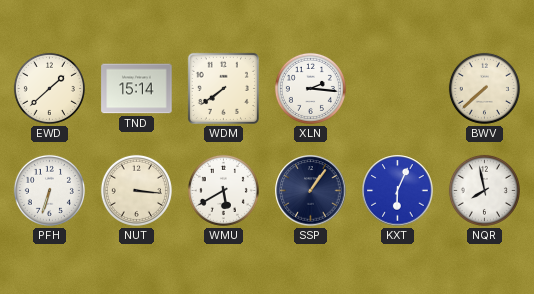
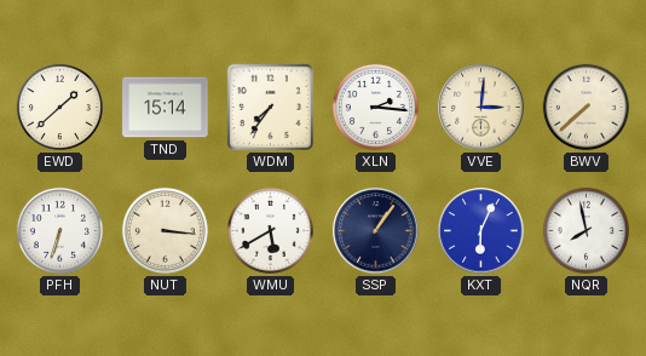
WDM: 7:39 -> 7:36
VVE: none -> 3:01
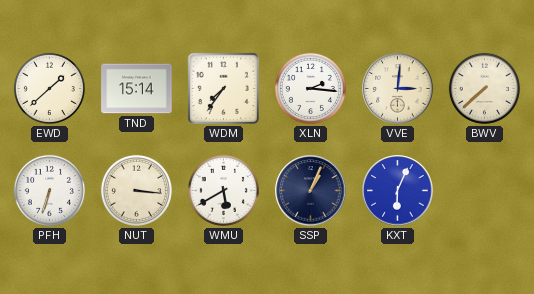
SSP: 1:06 -> 1:04
NQR: 7:58 -> none
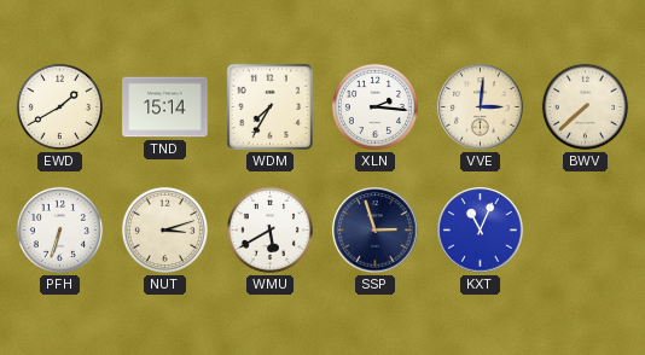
EWD: 1:38 -> 1:40
WDM: 7:36 -> 7:35
NUT: 3:16 -> 3:12
SSP: 1:04 -> 2:57
KXT: 6:04 -> 11:04
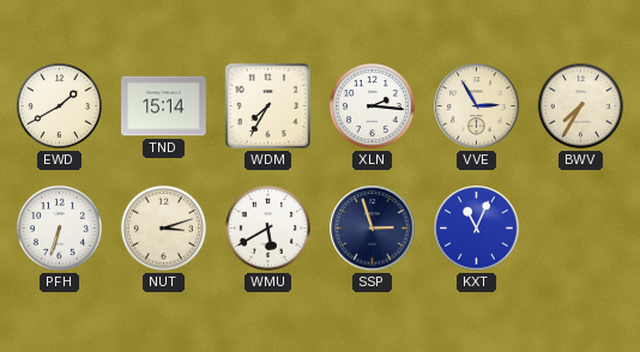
VVE: 3:01 -> 2:55
BWV: 7:38 -> 7:35
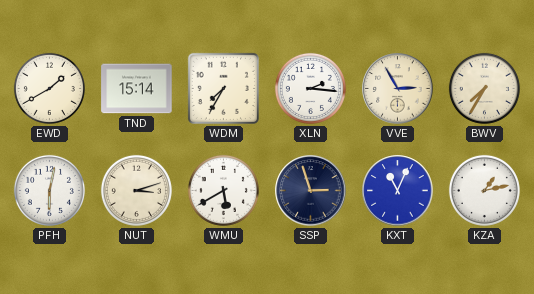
PFH: 6:33 -> 6:02
KZA: none -> 1:13
